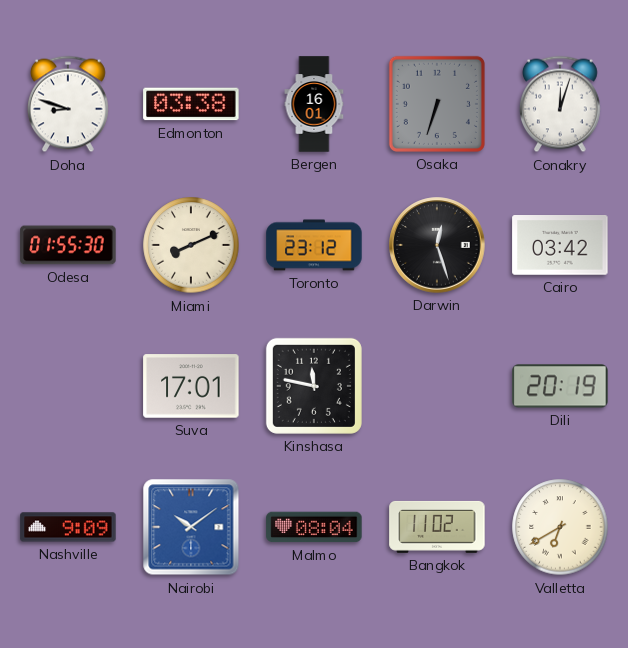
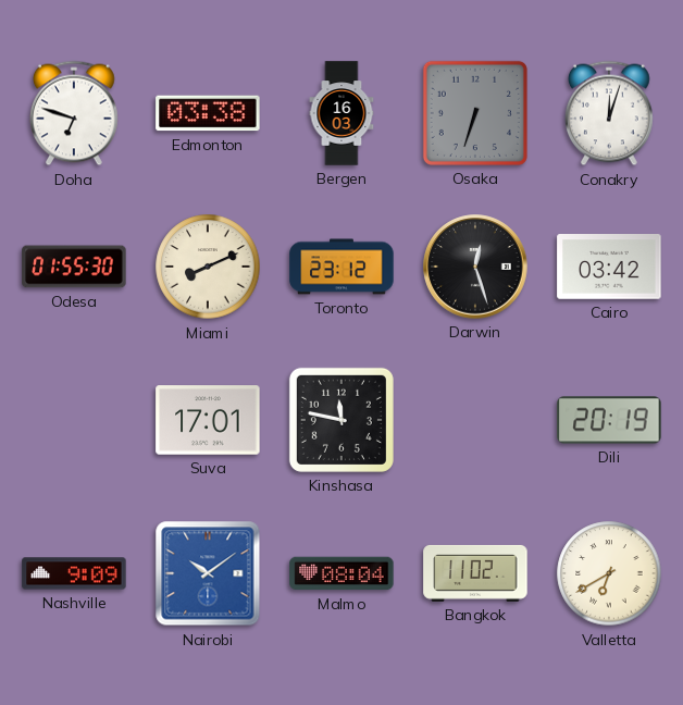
Doha: 8:48 -> 6:48
Bergen: 16:01 -> 16:03
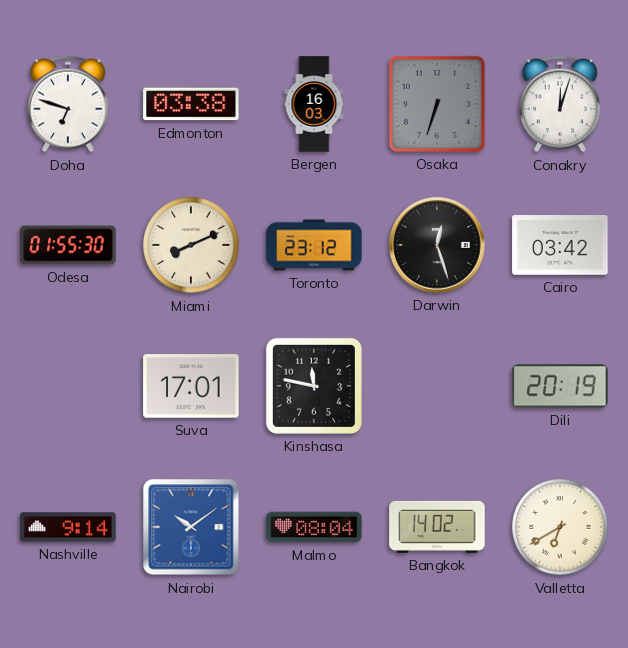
Nashville: 9:09 -> 9:14
Bangkok: 11:02 -> 14:02
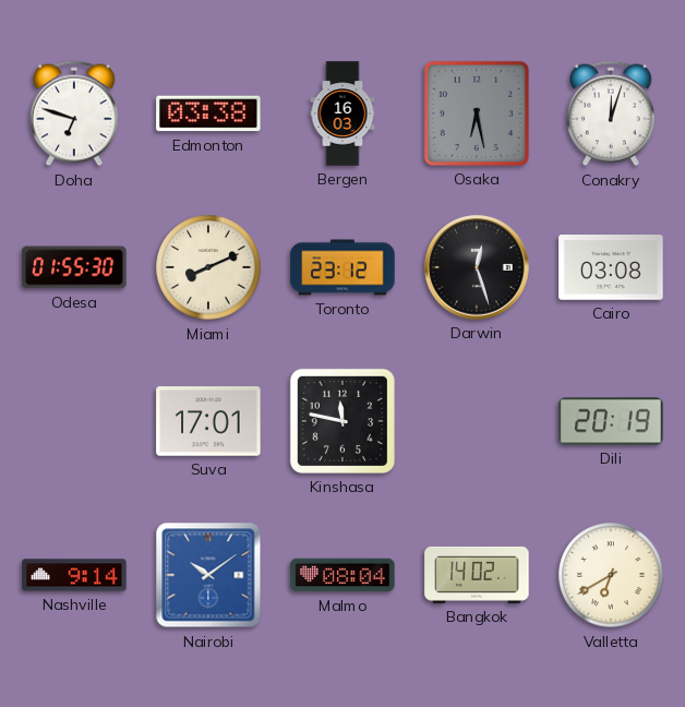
Osaka: 6:33 -> 6:28
Cairo: 03:42 -> 03:08
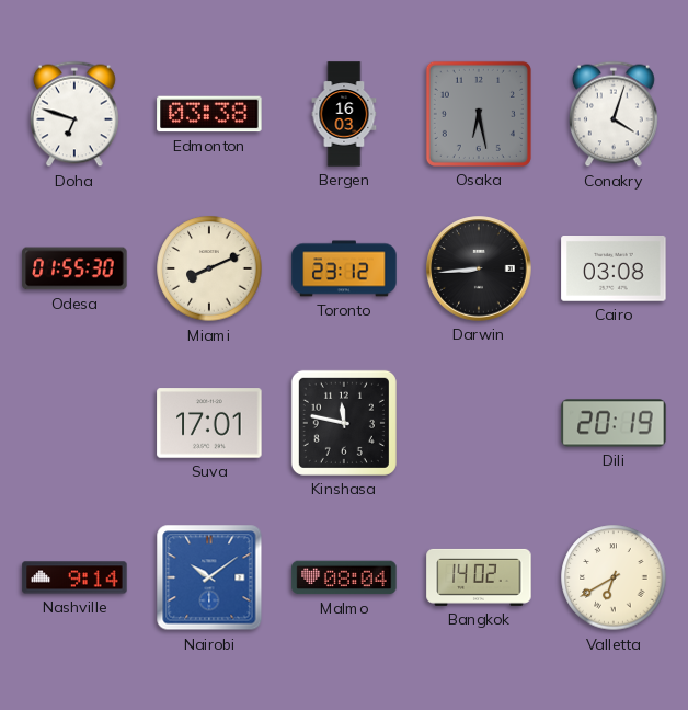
Conakry: 12:03 -> 4:03
Darwin: 12:27 -> 8:44
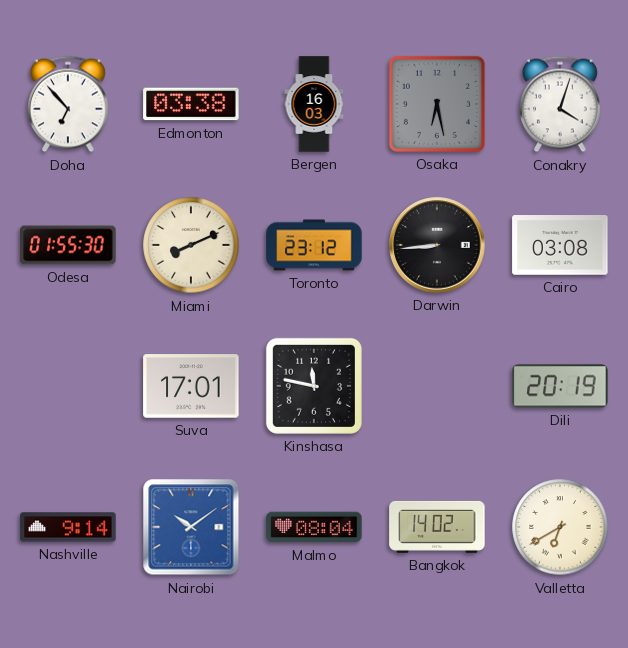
Doha: 6:48 -> 6:53
